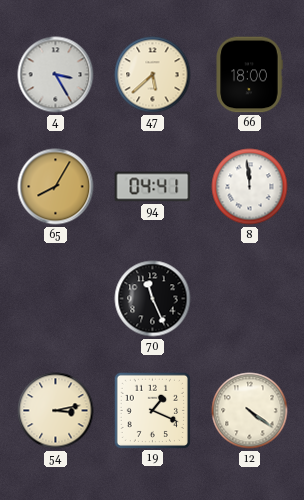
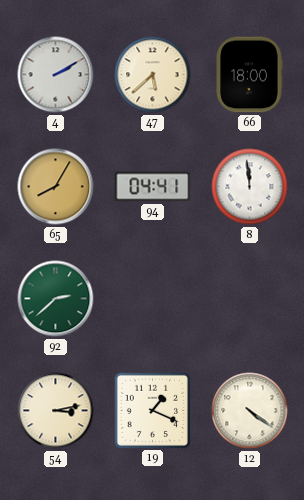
4: 3:25 -> 2:10
92: none -> 2:38
70: 11:26 -> none
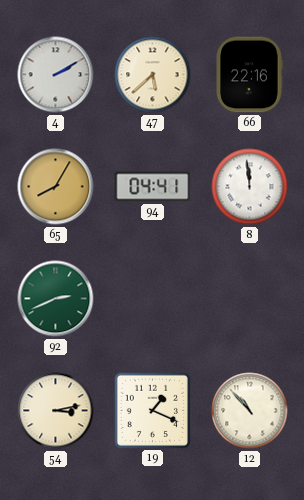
66: 18:00 -> 22:16
92: 2:38 -> 2:41
12: 4:21 -> 10:53
